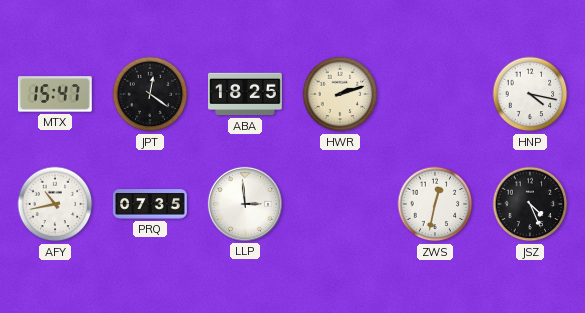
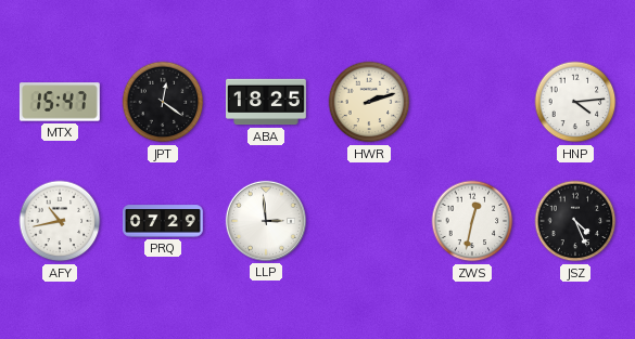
HNP: 4:17 -> 4:14
PRQ: 07:35 -> 07:29
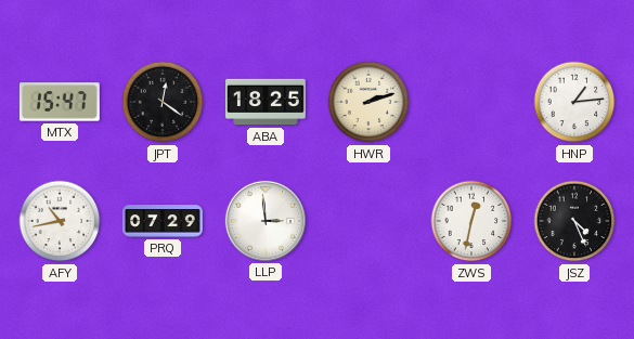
HNP: 4:14 -> 1:14
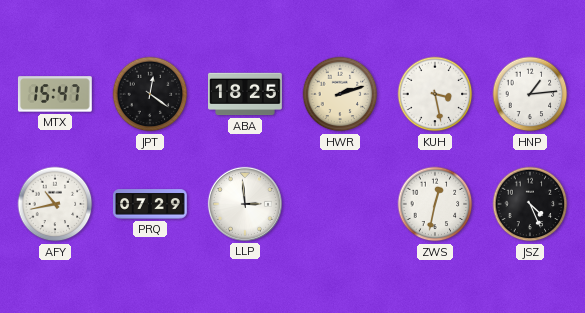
KUH: none -> 3:28
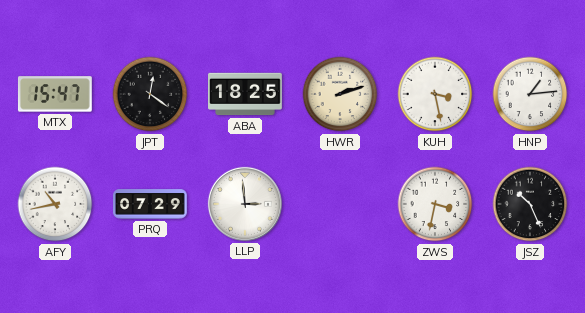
ZWS: 12:32 -> 3:32
JSZ: 4:26 -> 10:26
